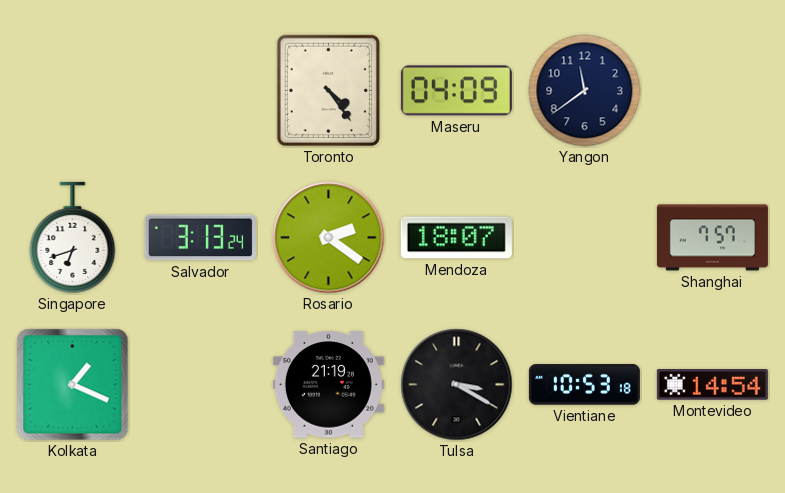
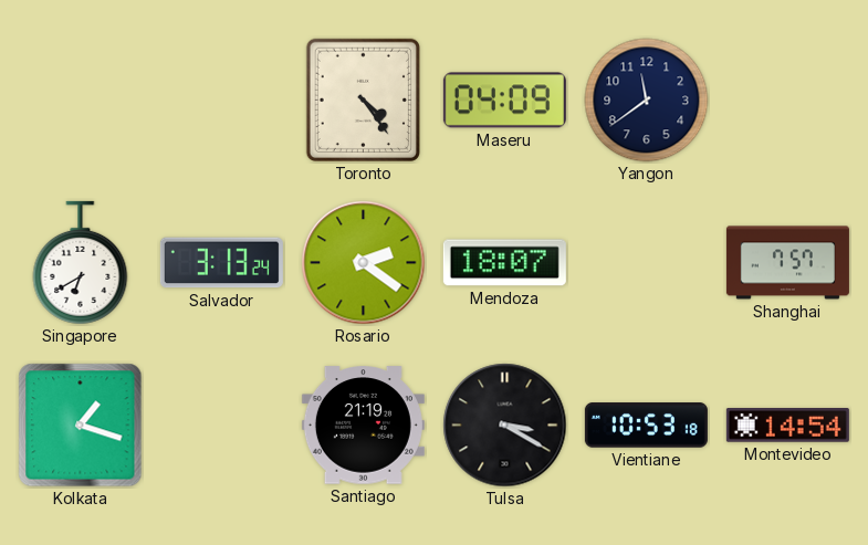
Singapore: 6:42 -> 6:40
Kolkata: 1:19 -> 1:18
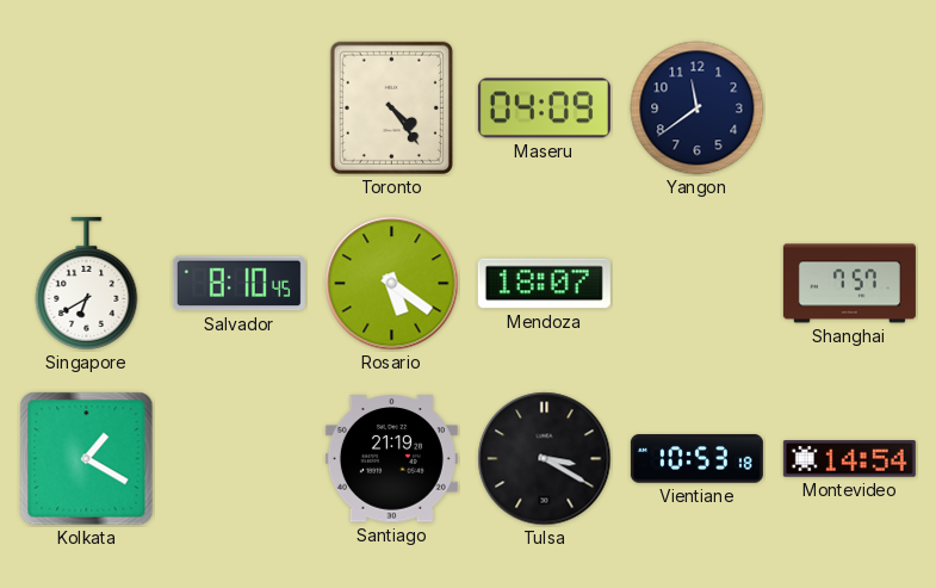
Salvador: 3:13 -> 8:10
Rosario: 2:21 -> 5:21
Kolkata: 1:18 -> 1:20
